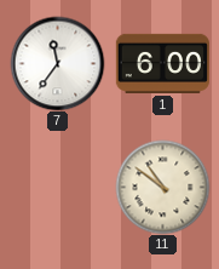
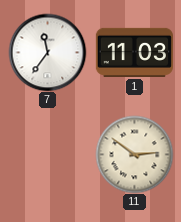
1: 6:00 -> 11:03
11: 10:51 -> 2:51
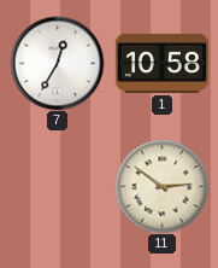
7: 11:36 -> 12:35
1: 11:03 -> 10:58
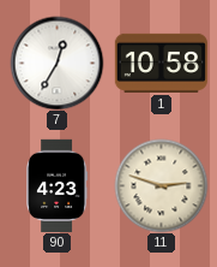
90: none -> 4:23
11: 2:51 -> 2:48
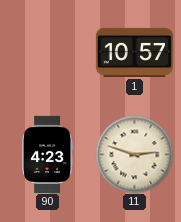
7: 12:35 -> none
1: 10:58 -> 10:57
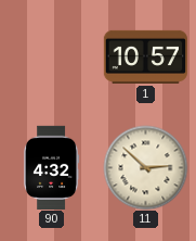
90: 4:23 -> 4:32
11: 2:48 -> 2:52
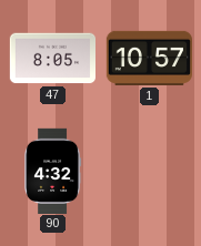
47: none -> 8:05
11: 2:52 -> none
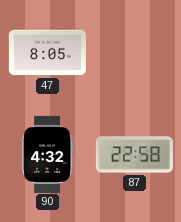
1: 10:57 -> none
87: none -> 22:58
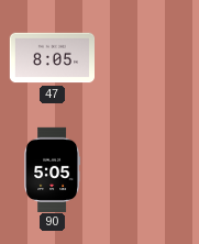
90: 4:32 -> 5:05
87: 22:58 -> none
